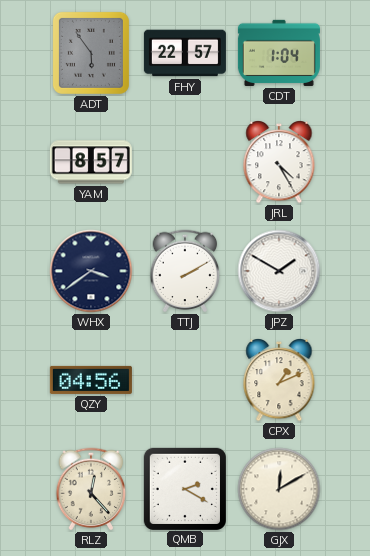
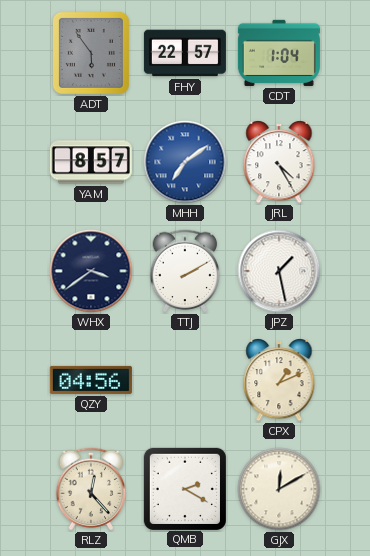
MHH: none -> 7:09
JPZ: 1:50 -> 1:28
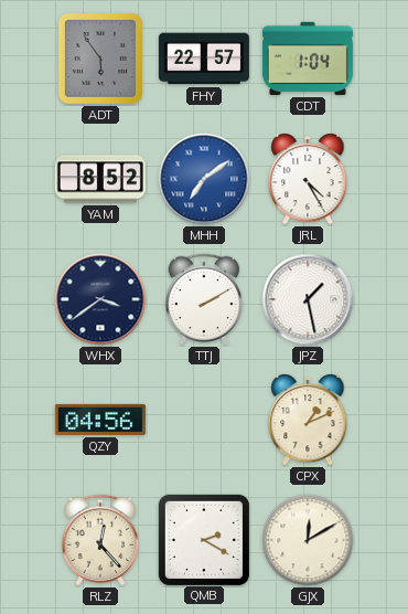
YAM: 8:57 -> 8:52
